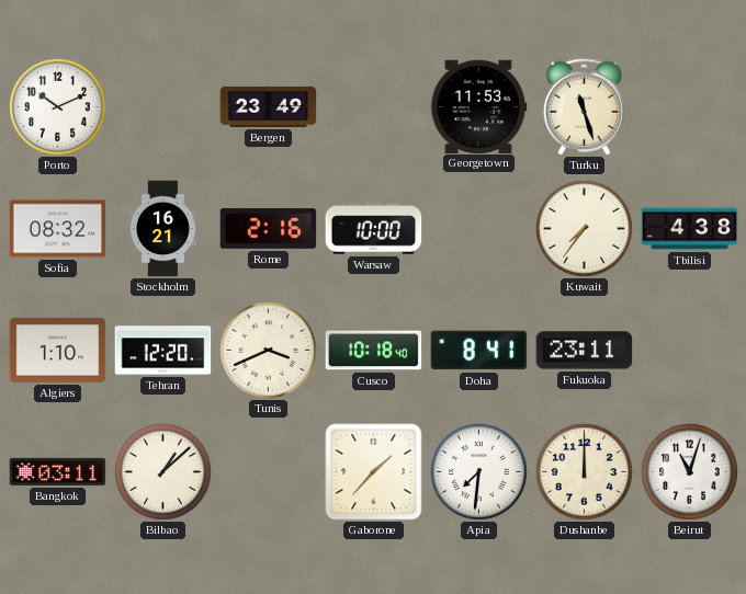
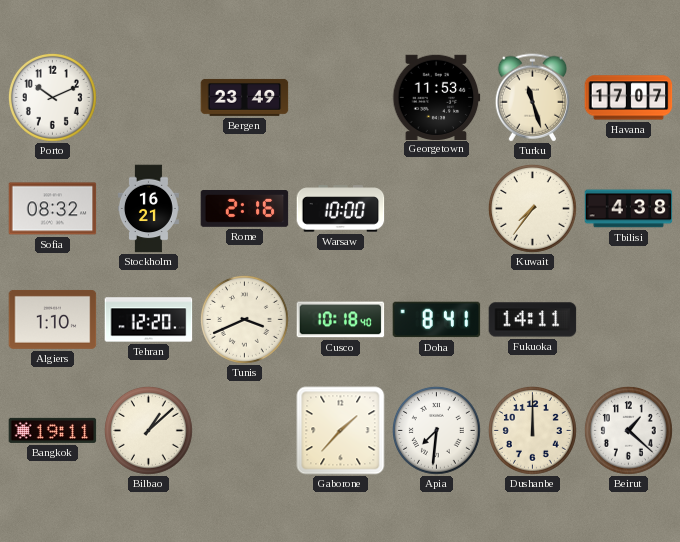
Havana: none -> 17:07
Fukuoka: 23:11 -> 14:11
Bangkok: 03:11 -> 19:11
Beirut: 11:03 -> 1:22
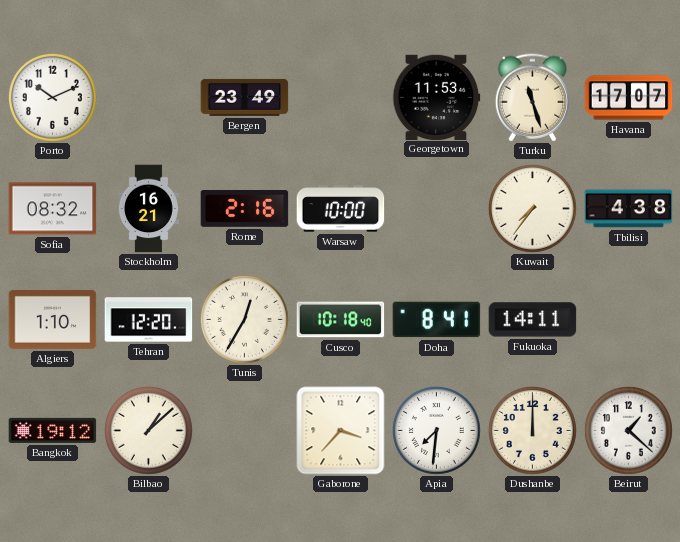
Tunis: 3:41 -> 12:35
Bangkok: 19:11 -> 19:12
Gaborone: 1:37 -> 3:37
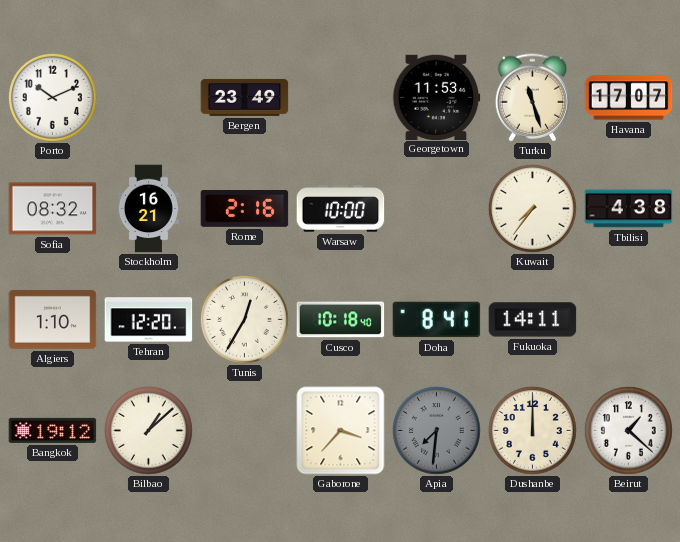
Apia dial: white -> grey
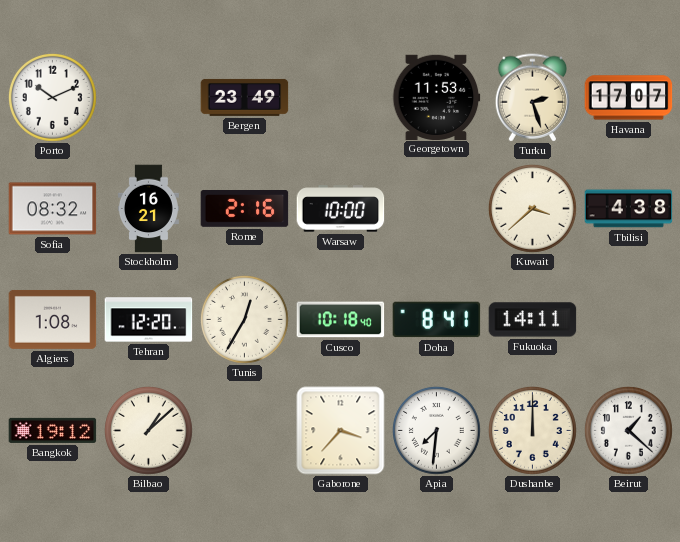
Turku: 11:27 -> 2:27
Kuwait: 7:36 -> 3:38
Algiers: 1:10 -> 1:08
Apia dial: grey -> white
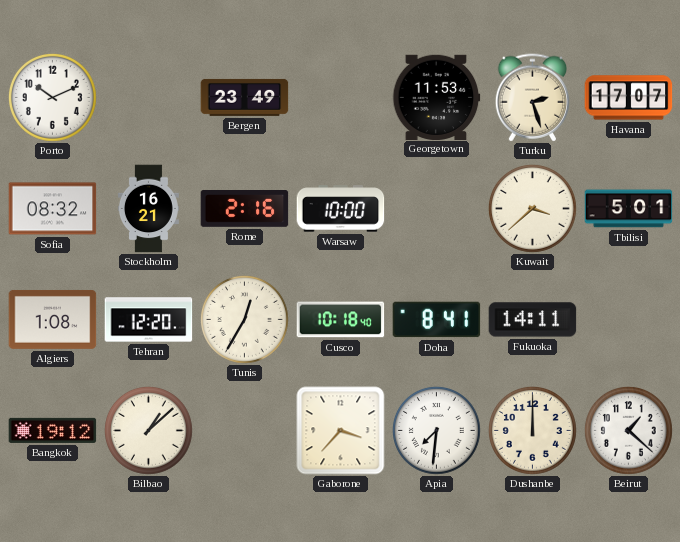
Tbilisi: 4:38 -> 5:01
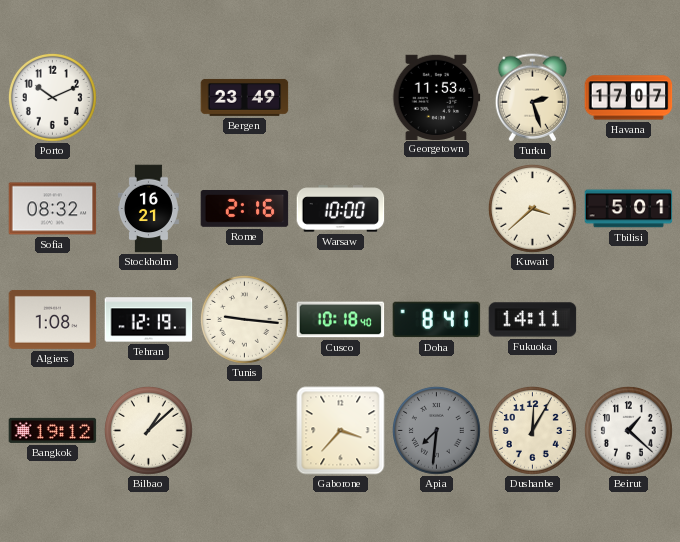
Tehran: 12:20 -> 12:19
Tunis: 12:35 -> 9:16
Apia dial: white -> grey
Dushanbe: 12:00 -> 12:05
